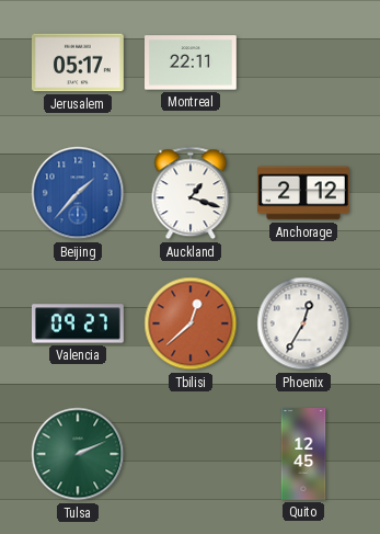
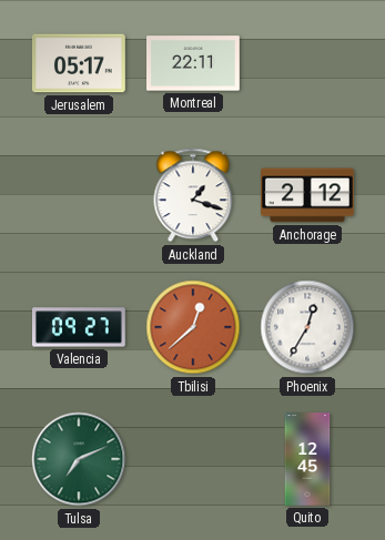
Beijing: 1:37 -> none
Tulsa: 2:11 -> 7:11
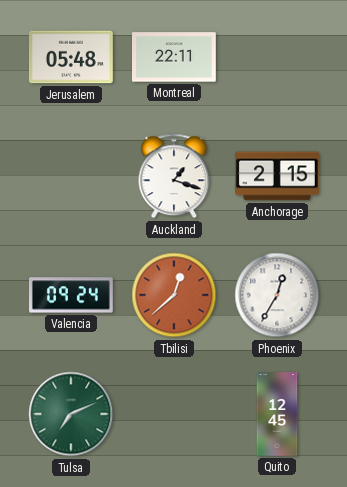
Jerusalem: 05:17 -> 05:48
Anchorage: 2:12 -> 2:15
Valencia: 09:27 -> 09:24
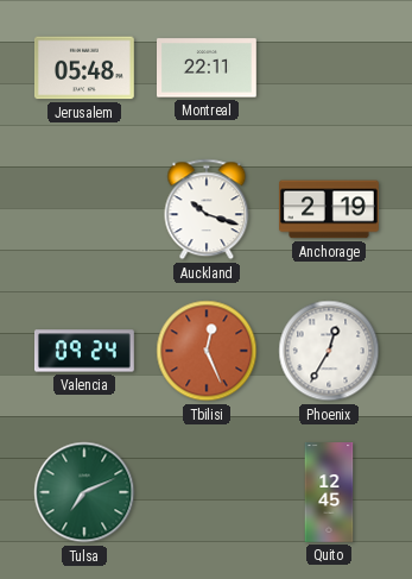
Auckland: 1:18 -> 10:18
Anchorage: 2:15 -> 2:19
Tbilisi: 12:38 -> 12:26
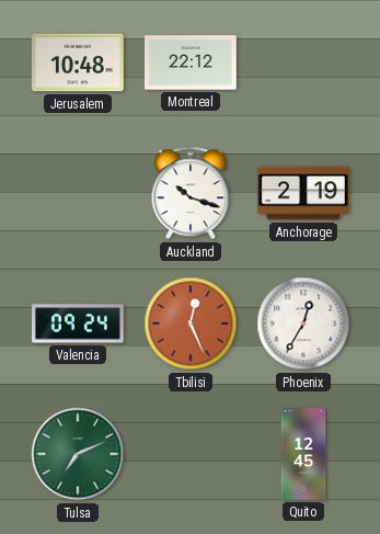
Jerusalem: 05:48 -> 10:48
Montreal: 22:11 -> 22:12
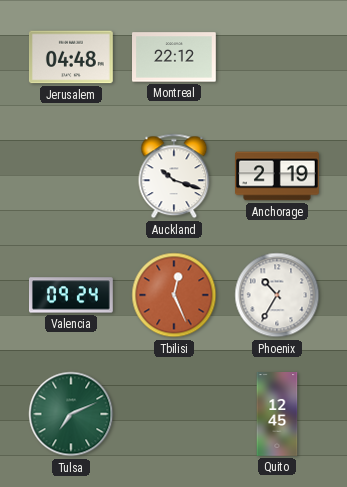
Jerusalem: 10:48 -> 04:48
Phoenix: 12:35 -> 10:35
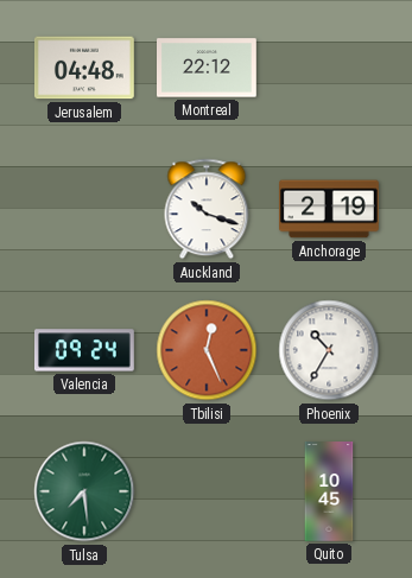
Tulsa: 7:11 -> 7:29
Quito: 12:45 -> 10:45
